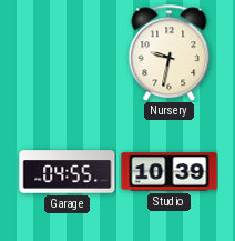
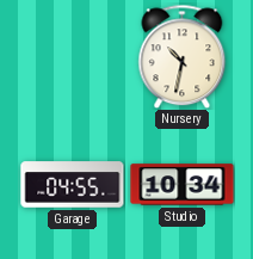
Nursery: 9:32 -> 10:32
Studio: 10:39 -> 10:34
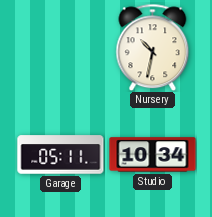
Garage: 04:55 -> 05:11
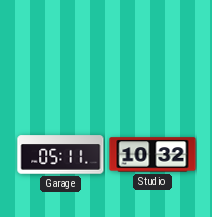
Nursery: 10:32 -> none
Studio: 10:34 -> 10:32
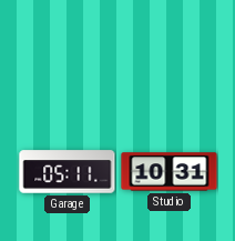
Studio: 10:32 -> 10:31
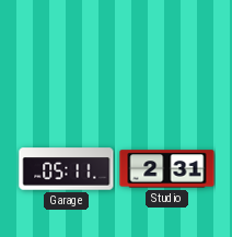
Studio: 10:31 -> 2:31
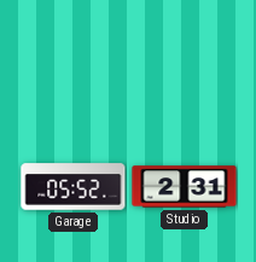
Garage: 05:11 -> 05:52
